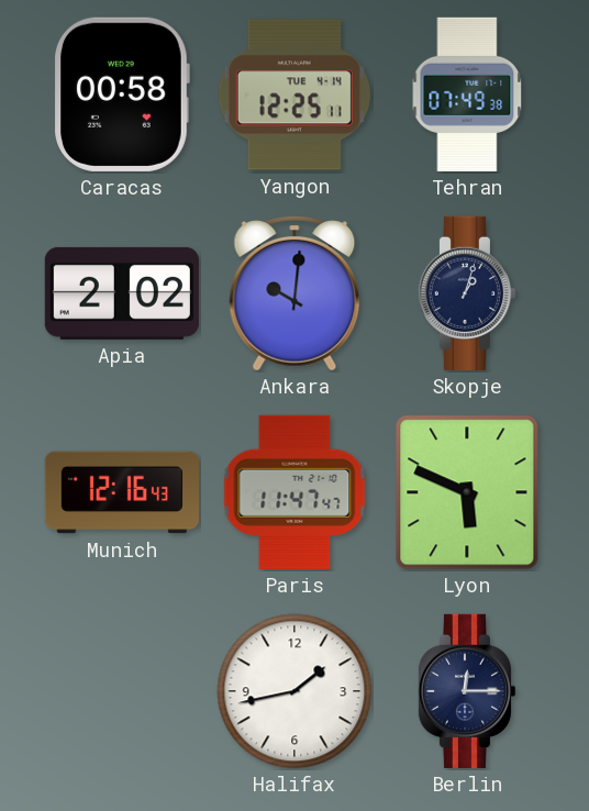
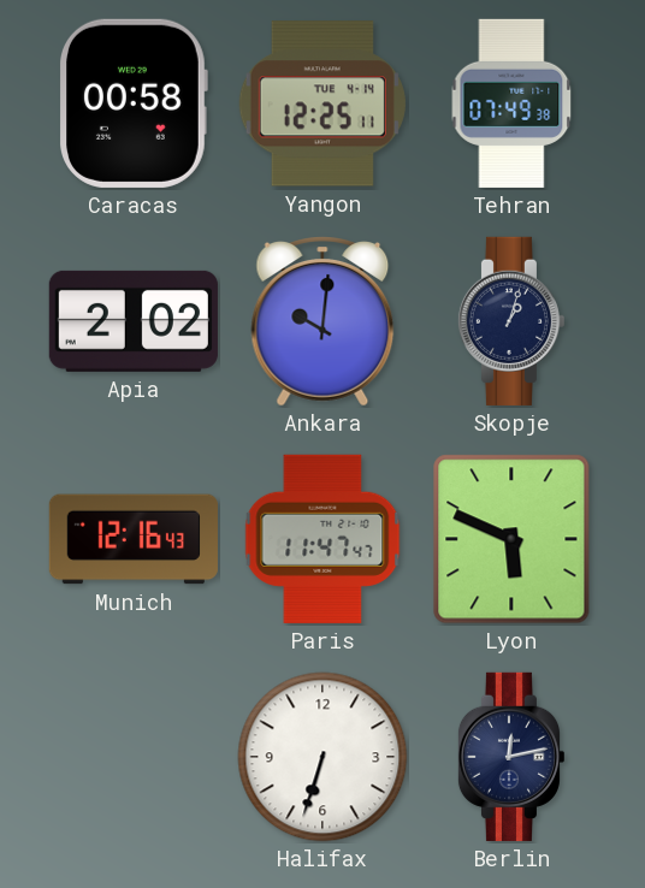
Halifax: 1:43 -> 6:33
Berlin: 12:15 -> 12:13
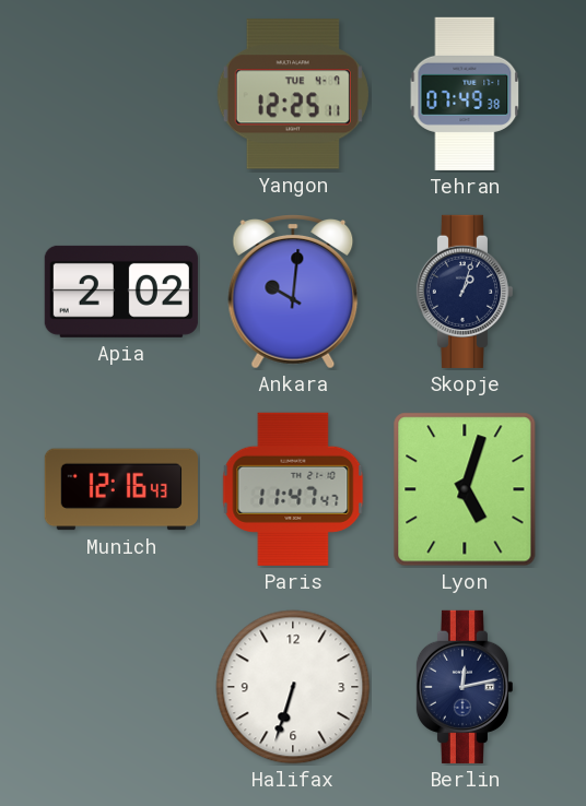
Caracas: 00:58 -> none
Yangon date: TUE 4-14 -> TUE 4-7
Lyon: 5:49 -> 5:03
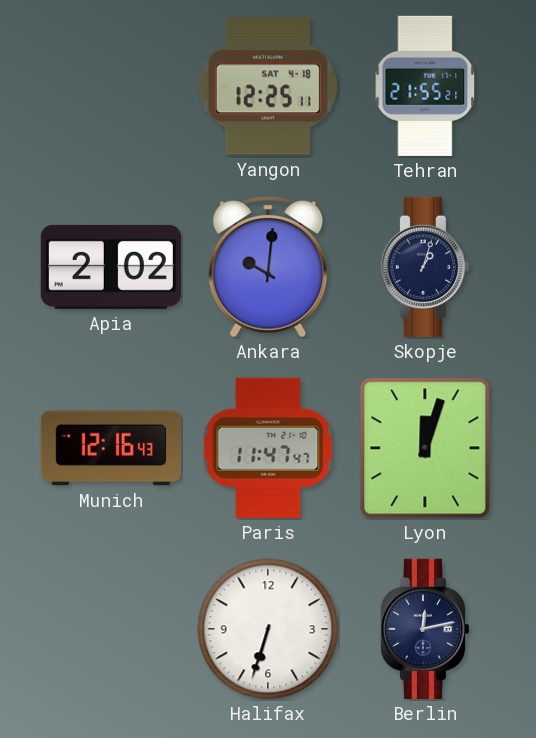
Yangon date: TUE 4-7 -> SAT 4-18
Tehran: 07:49 -> 21:55
Lyon: 5:03 -> 12:03
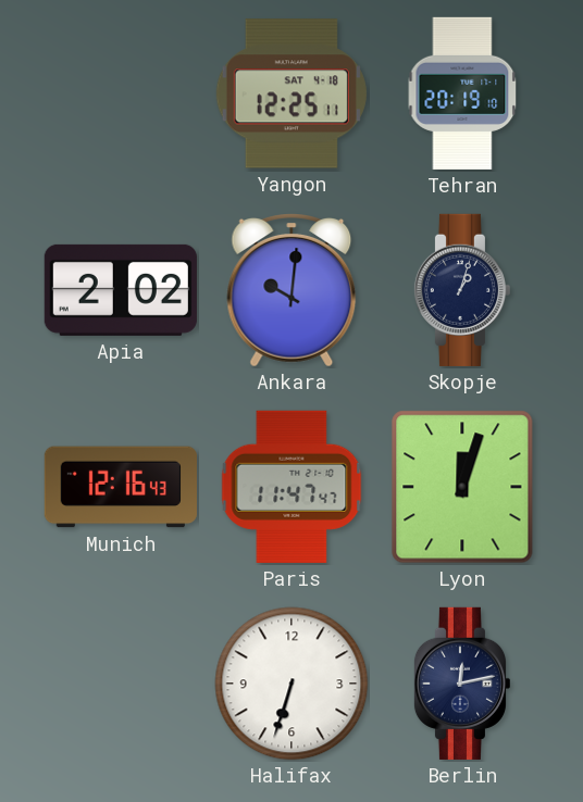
Tehran: 21:55 -> 20:19
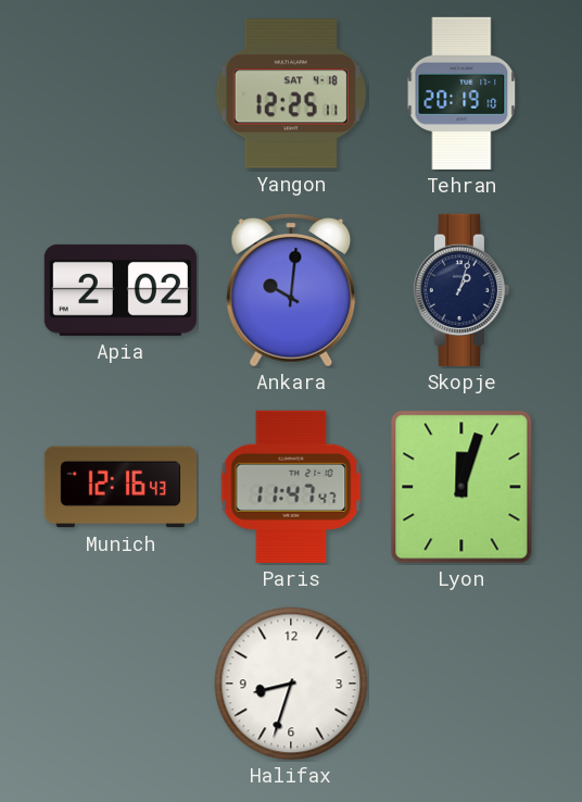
Halifax: 6:33 -> 8:33
Berlin: 12:13 -> none
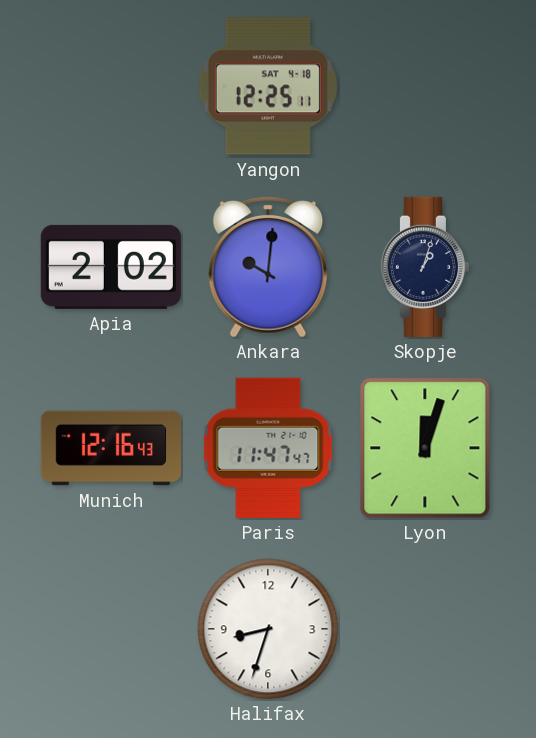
Tehran: 20:19 -> none
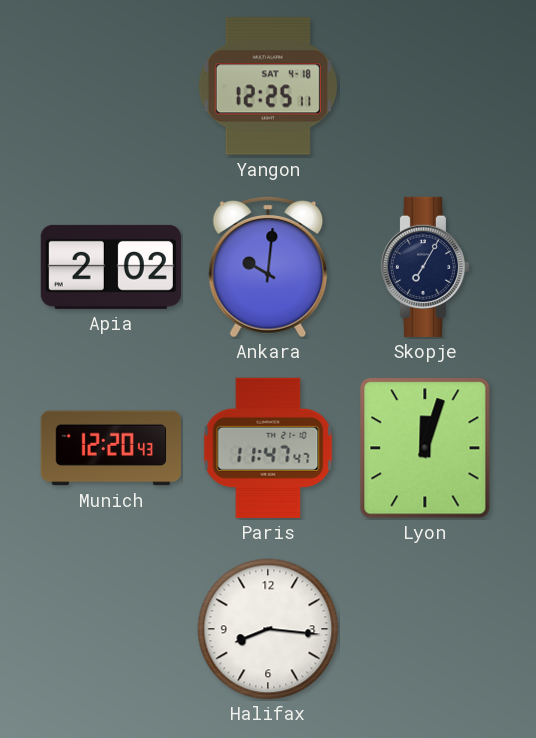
Skopje: 1:03 -> 7:05
Munich: 12:16 -> 12:20
Halifax: 8:33 -> 8:16
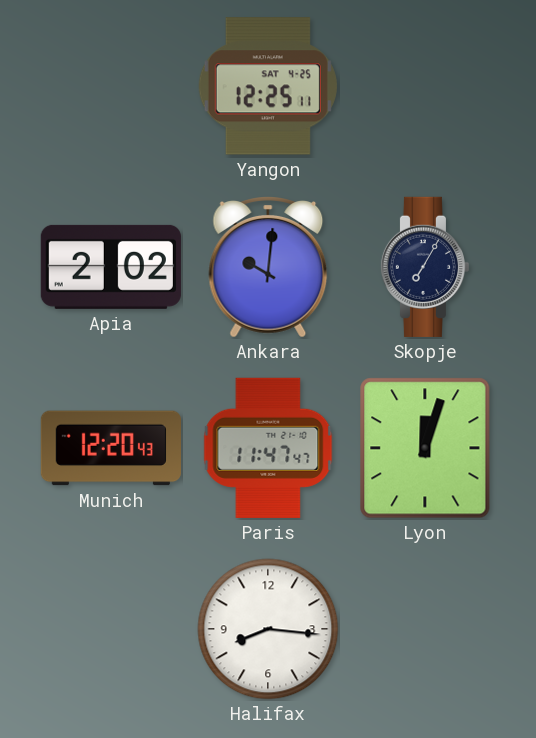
Yangon date: SAT 4-18 -> SAT 4-25
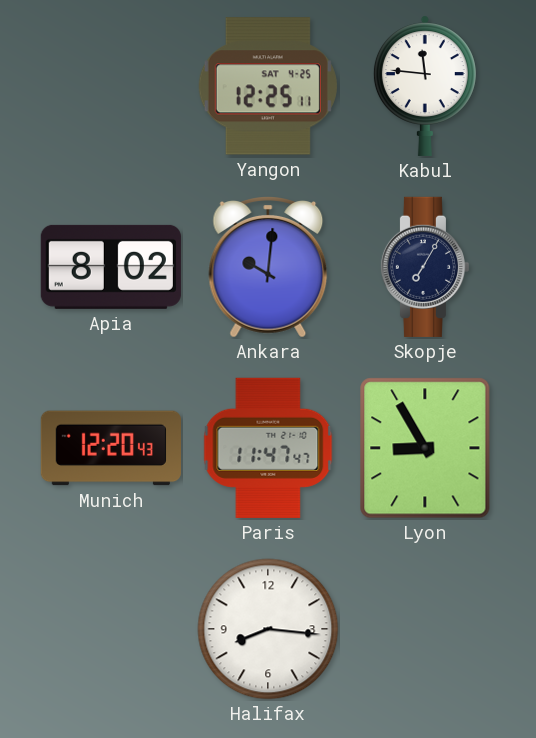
Kabul: none -> 11:46
Apia: 2:02 -> 8:02
Lyon: 12:03 -> 8:55
